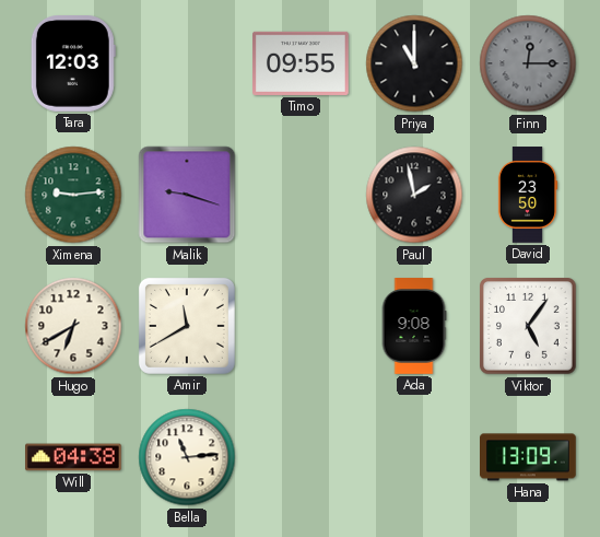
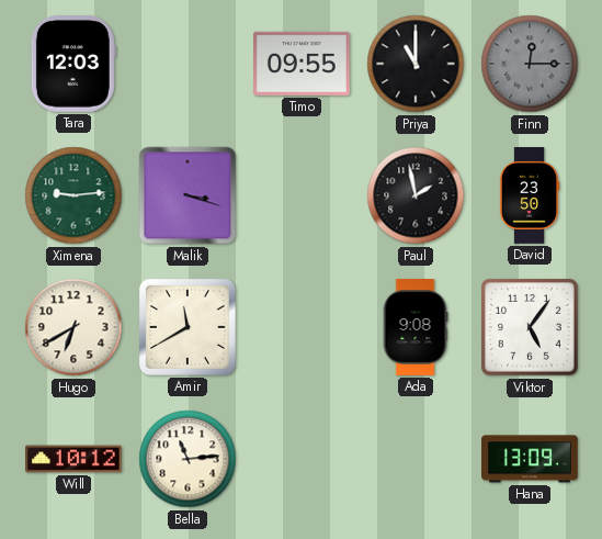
Malik: 9:18 -> 3:18
Will: 04:38 -> 10:12
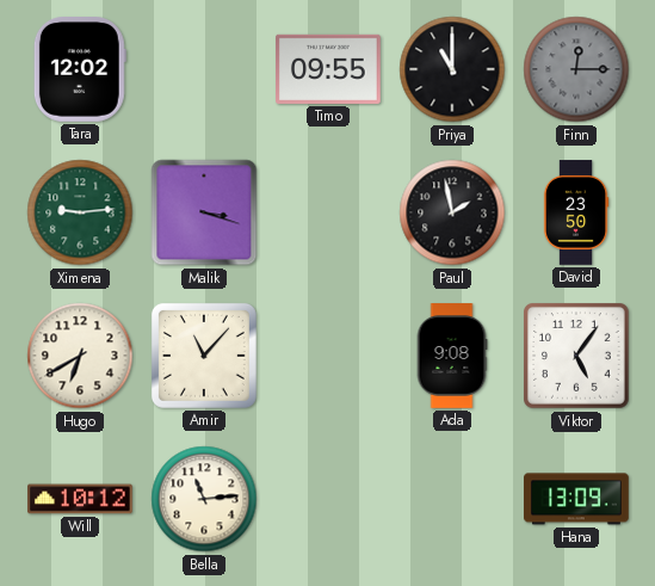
Tara: 12:03 -> 12:02
Amir: 11:40 -> 11:07
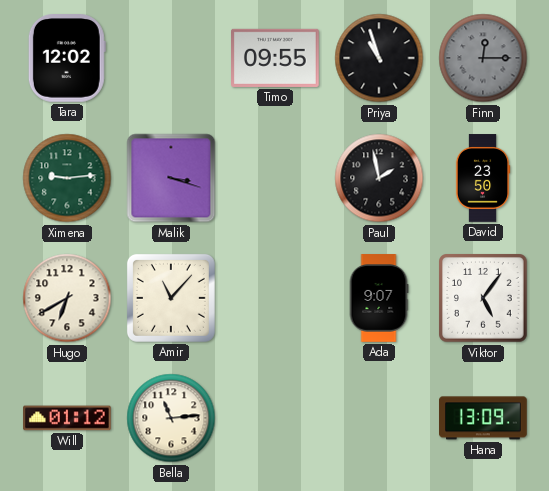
Priya: 11:00 -> 10:57
Ada: 9:08 -> 9:07
Will: 10:12 -> 01:12
